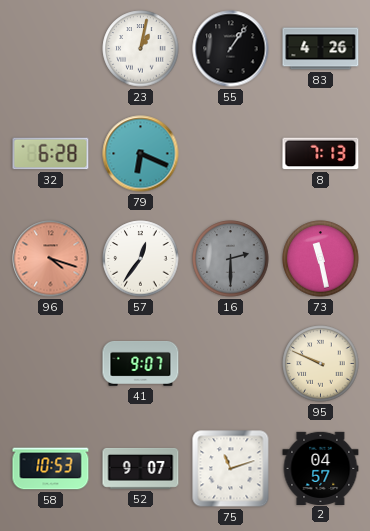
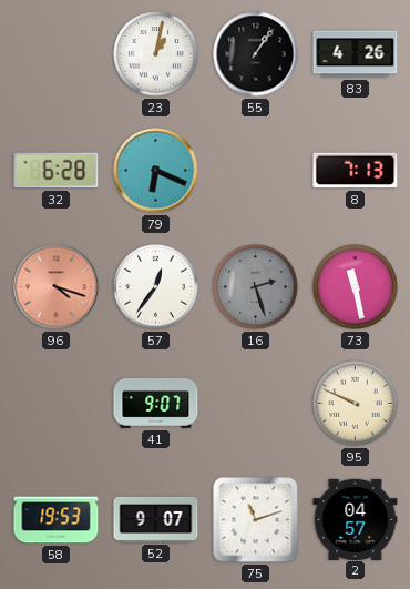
16: 2:30 -> 2:27
58: 10:53 -> 19:53
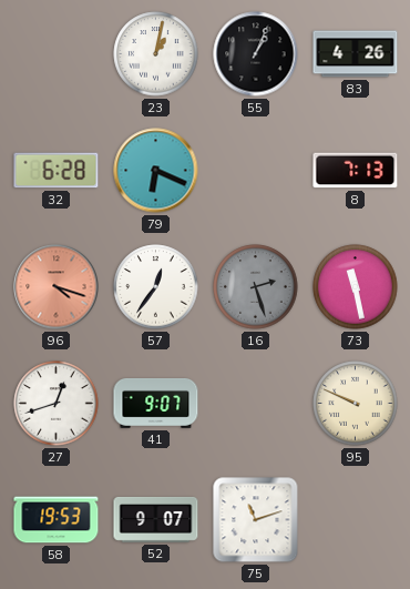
55: 1:06 -> 1:04
27: none -> 12:42
2: 04:57 -> none
